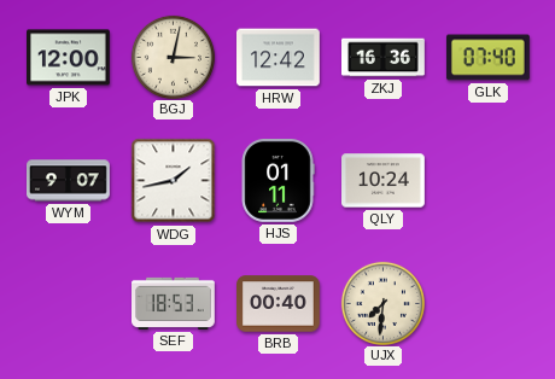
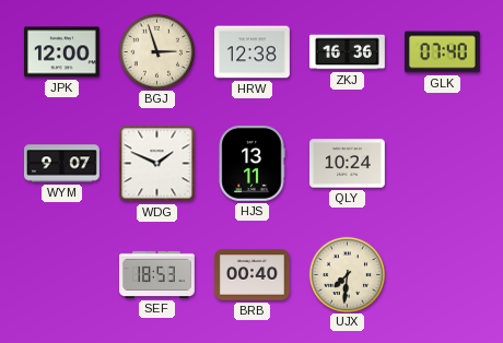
BGJ: 3:02 -> 2:57
HRW: 12:42 -> 12:38
WDG: 1:43 -> 1:49
HJS: 01:11 -> 13:11
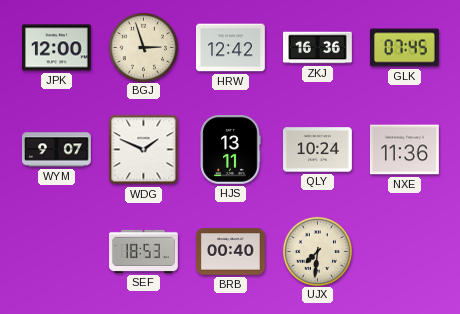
HRW: 12:38 -> 12:42
GLK: 07:40 -> 07:45
NXE: none -> 11:36
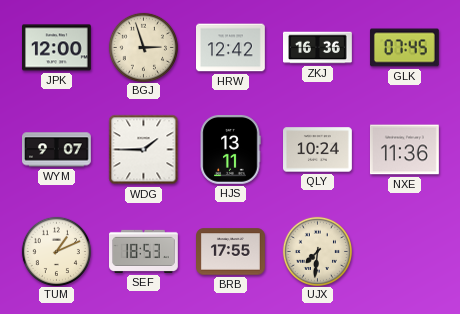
WDG: 1:49 -> 1:45
TUM: none -> 1:11
BRB: 00:40 -> 17:55
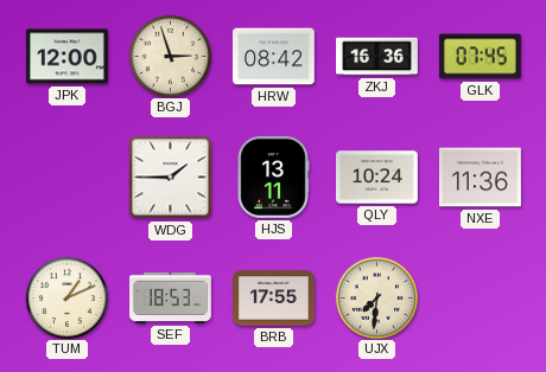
HRW: 12:42 -> 08:42
WYM: 9:07 -> none
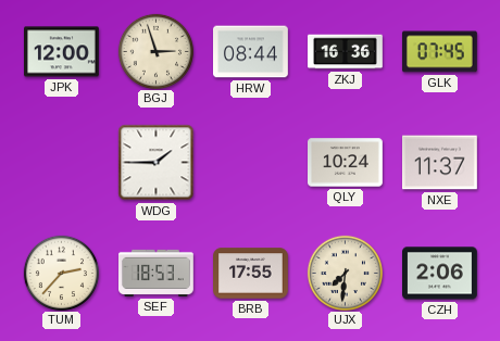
HRW: 08:42 -> 08:44
HJS: 13:11 -> none
NXE: 11:36 -> 11:37
TUM: 1:11 -> 2:37
CZH: none -> 2:06
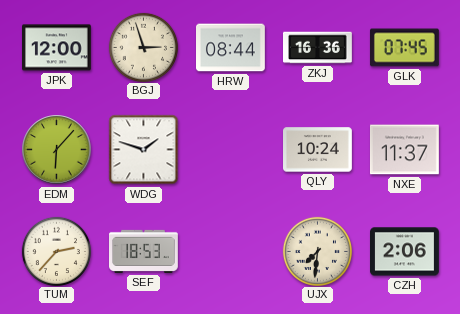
EDM: none -> 6:07
WDG: 1:45 -> 1:48
BRB: 17:55 -> none
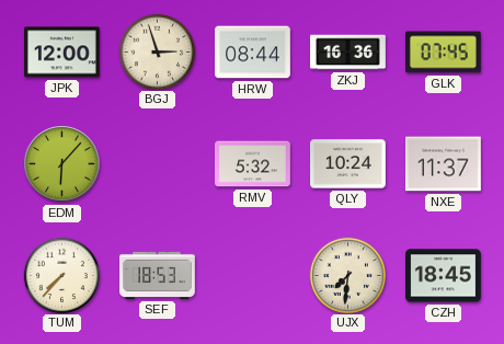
WDG: 1:48 -> none
RMV: none -> 5:32
TUM: 2:37 -> 7:37
CZH: 2:06 -> 18:45
